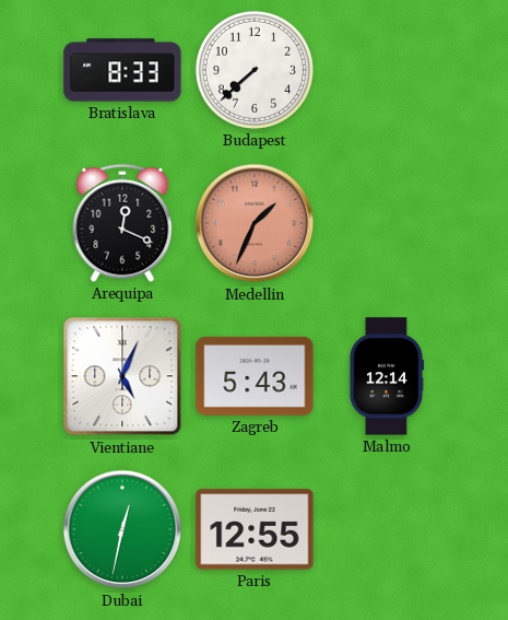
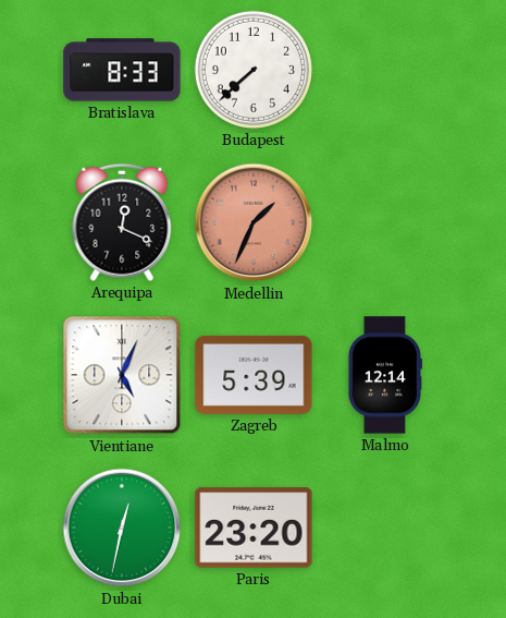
Zagreb: 5:43 -> 5:39
Paris: 12:55 -> 23:20
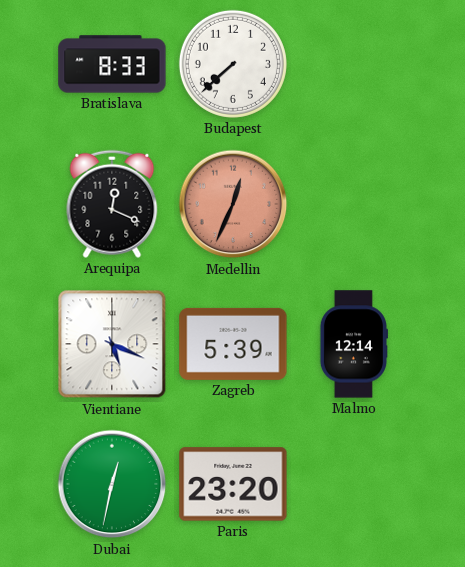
Medellin: 1:34 -> 12:34
Vientiane: 5:04 -> 5:19
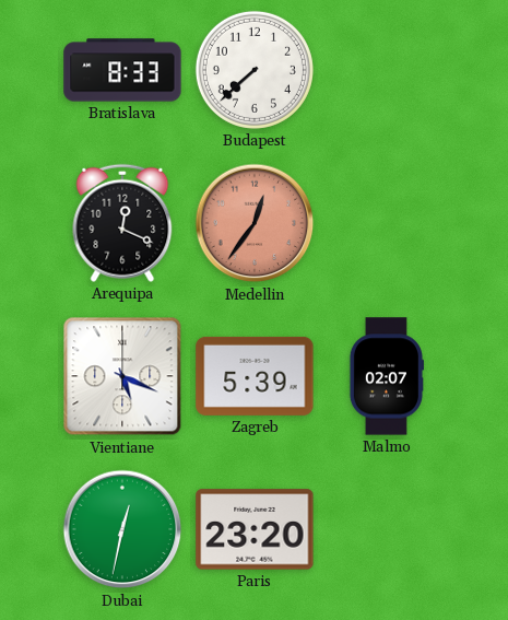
Medellin: 12:34 -> 12:36
Malmo: 12:14 -> 02:07
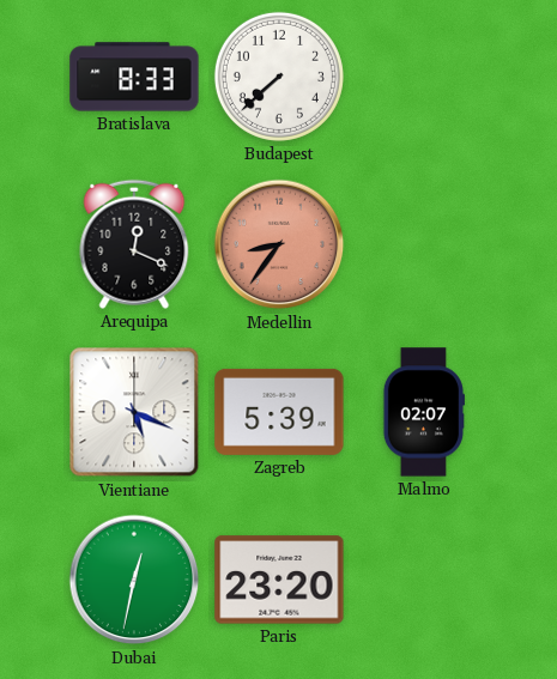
Medellin: 12:36 -> 8:36
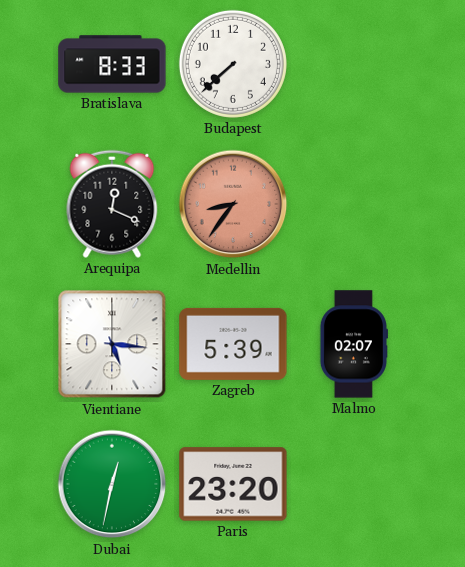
Vientiane: 5:19 -> 5:16
